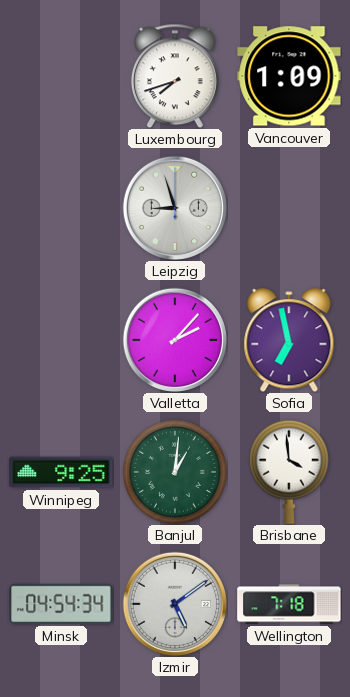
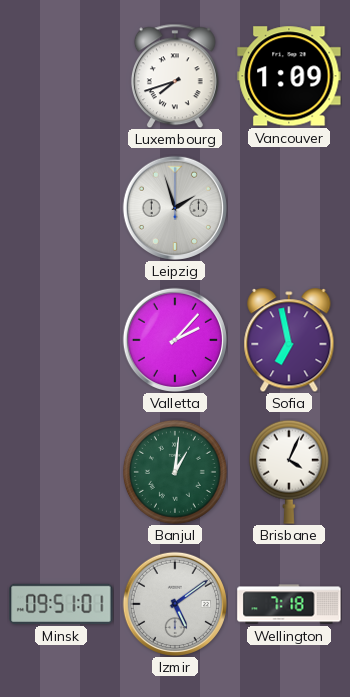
Leipzig: 8:57 -> 1:57
Winnipeg: 9:25 -> none
Brisbane: 3:59 -> 4:04
Minsk: 04:54 -> 09:51
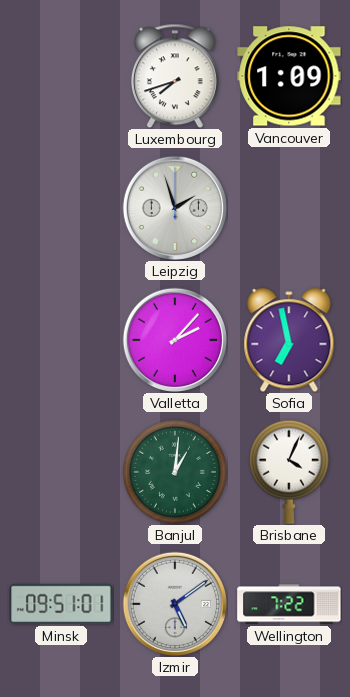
Wellington: 7:18 -> 7:22
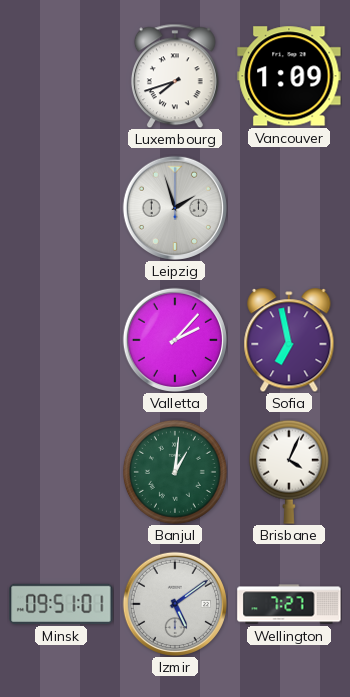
Wellington: 7:22 -> 7:27
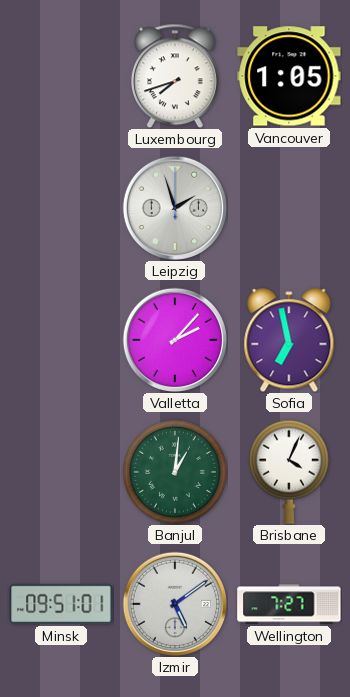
Vancouver: 1:09 -> 1:05
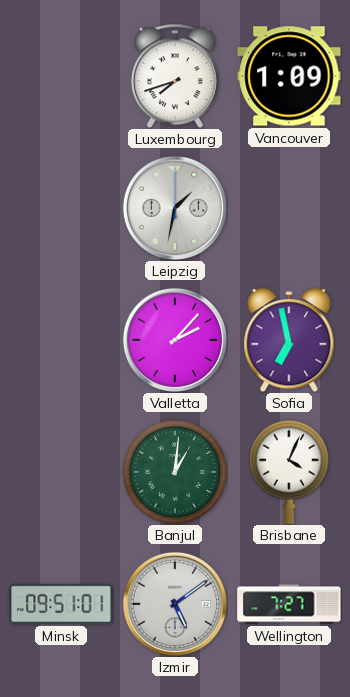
Vancouver: 1:05 -> 1:09
Leipzig: 1:57 -> 1:32
